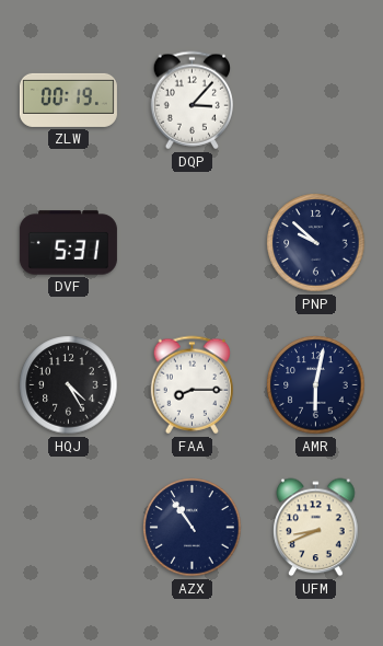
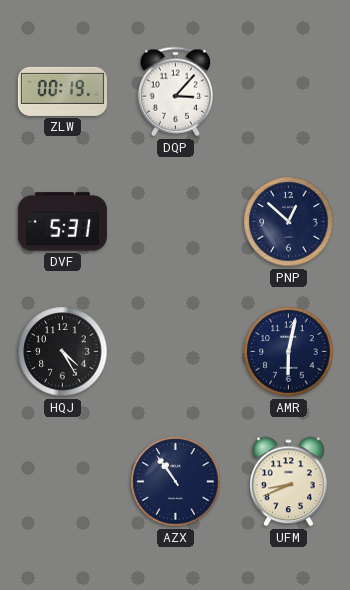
PNP: 9:52 -> 12:52
FAA: 8:15 -> none
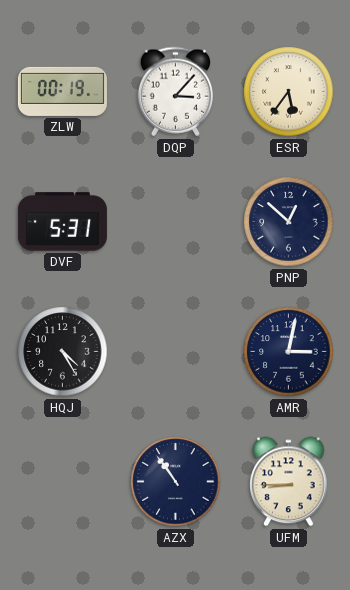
ESR: none -> 5:36
AMR: 6:02 -> 3:02
UFM: 8:41 -> 8:45
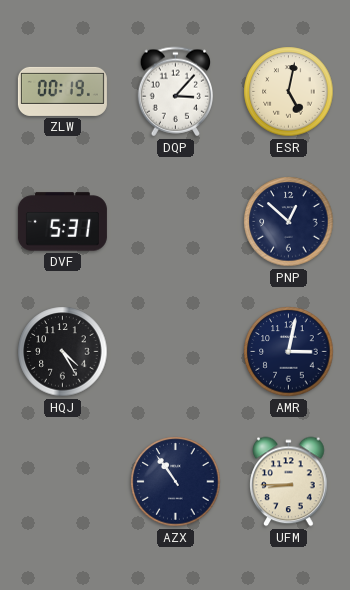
ESR: 5:36 -> 5:02
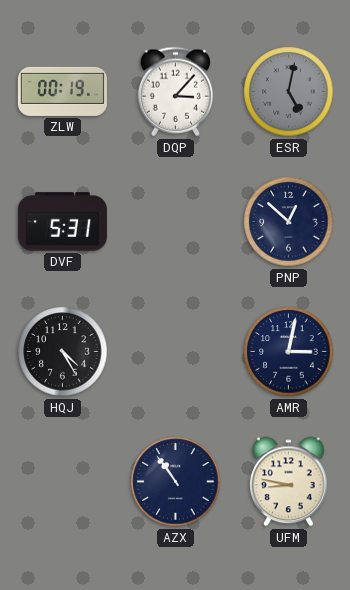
ESR dial: cream -> grey
UFM: 8:45 -> 8:47
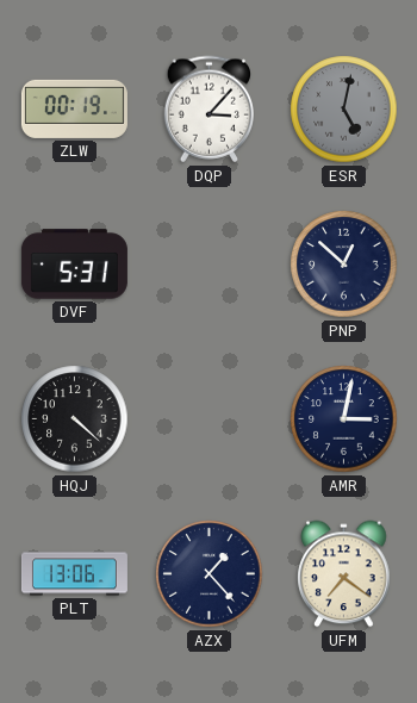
HQJ: 4:25 -> 4:22
PLT: none -> 13:06
AZX: 10:54 -> 1:23
UFM: 8:47 -> 7:21
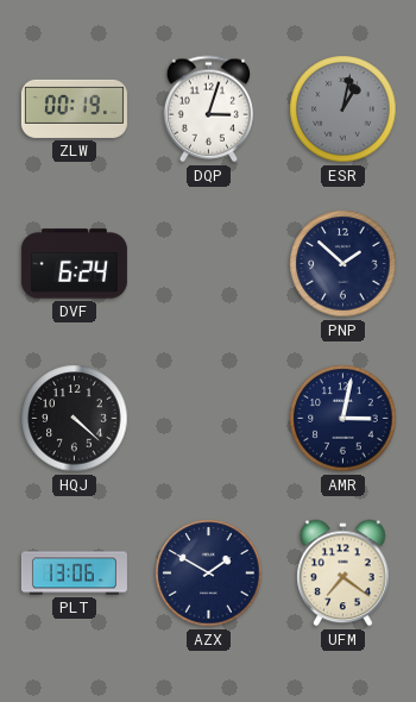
DQP: 3:07 -> 3:03
ESR: 5:02 -> 1:02
DVF: 5:31 -> 6:24
PNP: 12:52 -> 1:52
AZX: 1:23 -> 1:50
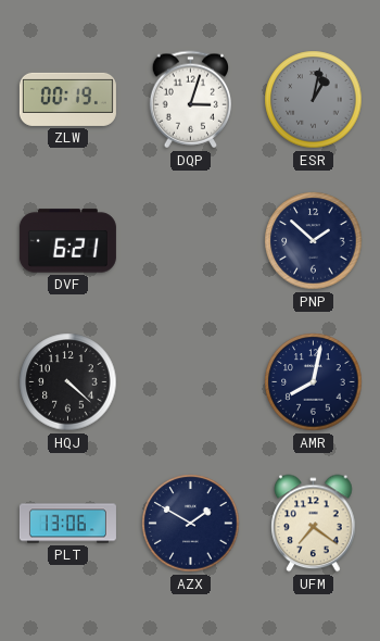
DVF: 6:24 -> 6:21
AMR: 3:02 -> 8:02
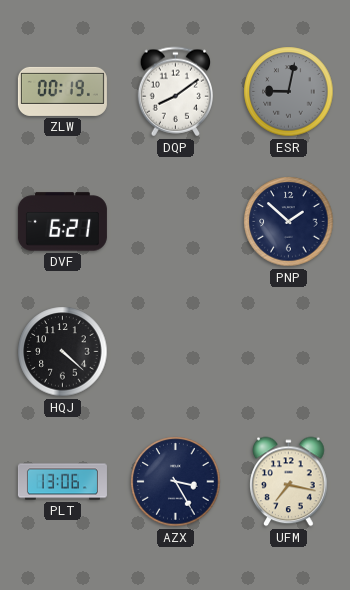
DQP: 3:03 -> 8:09
ESR: 1:02 -> 9:02
AMR: 8:02 -> none
AZX: 1:50 -> 3:25
UFM: 7:21 -> 7:17
